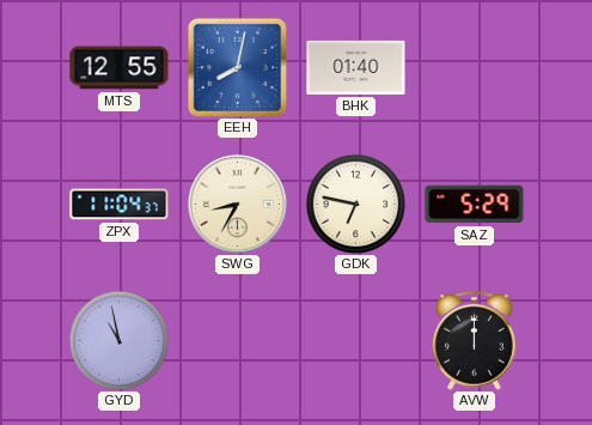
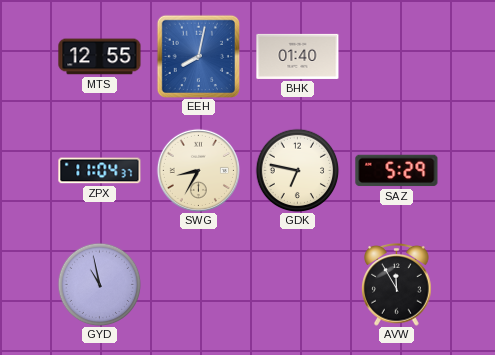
AVW: 12:00 -> 11:55
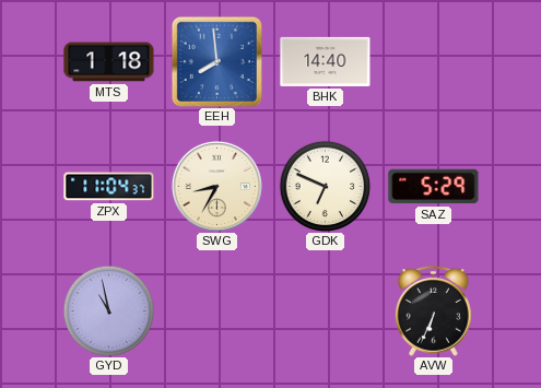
MTS: 12:55 -> 1:18
EEH: 8:02 -> 7:59
BHK: 01:40 -> 14:40
GDK: 6:47 -> 6:49
AVW: 11:55 -> 6:34
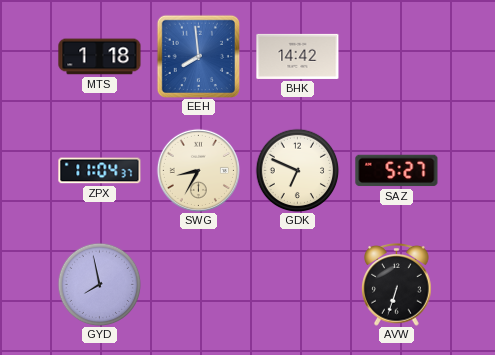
BHK: 14:40 -> 14:42
SAZ: 5:29 -> 5:27
GYD: 10:58 -> 7:58
AVW: 6:34 -> 6:33
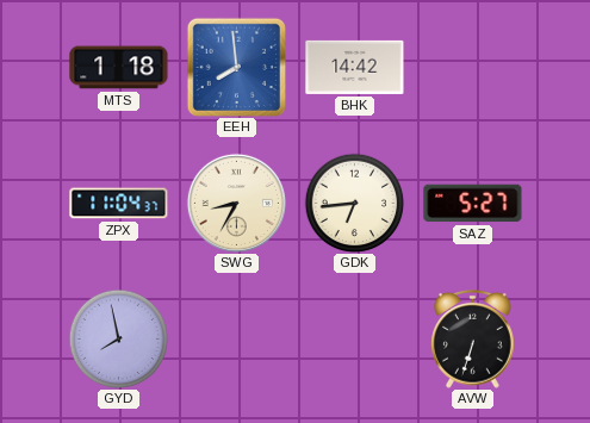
GDK: 6:49 -> 6:44
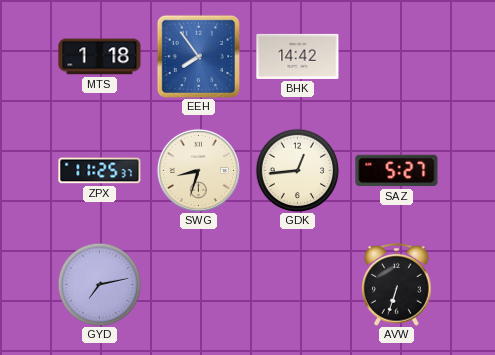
EEH: 7:59 -> 7:54
ZPX: 11:04 -> 11:25
SWG: 8:35 -> 8:33
GDK: 6:44 -> 12:44
GYD: 7:58 -> 7:13
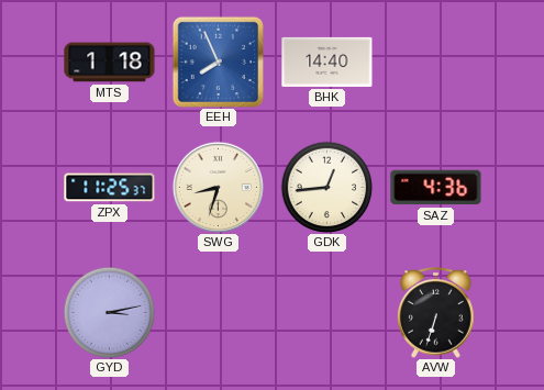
EEH: 7:54 -> 7:56
BHK: 14:42 -> 14:40
SAZ: 5:27 -> 4:36
GYD: 7:13 -> 3:13
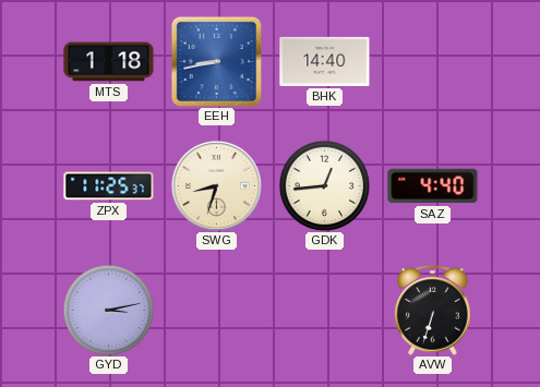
EEH: 7:56 -> 8:43
SAZ: 4:36 -> 4:40
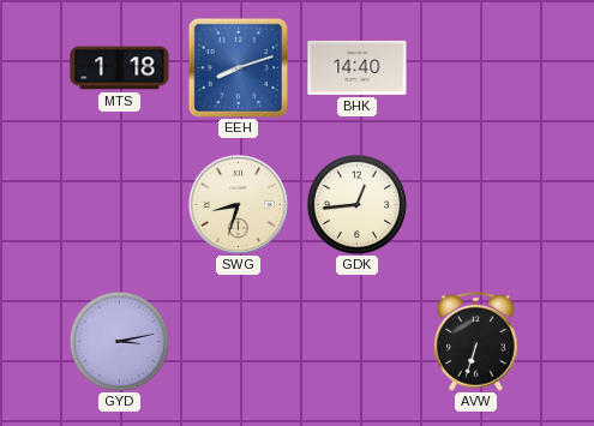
EEH: 8:43 -> 8:12
ZPX: 11:25 -> none
SAZ: 4:40 -> none
